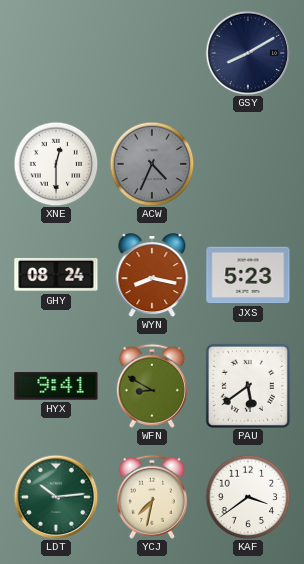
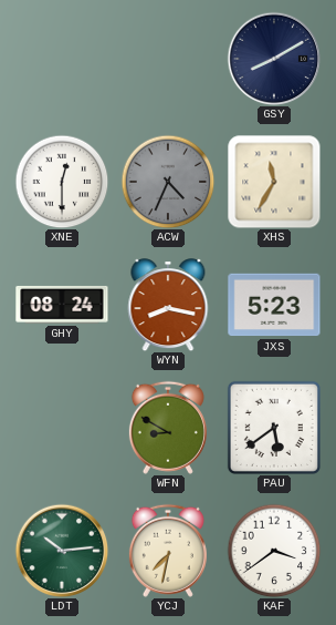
XHS: none -> 11:35
HYX: 9:41 -> none
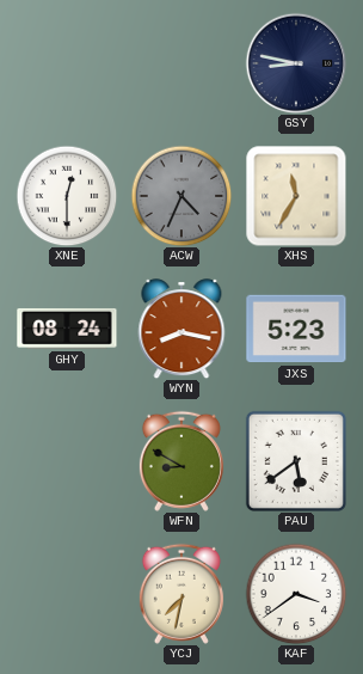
GSY: 8:10 -> 8:47
LDT: 10:14 -> none
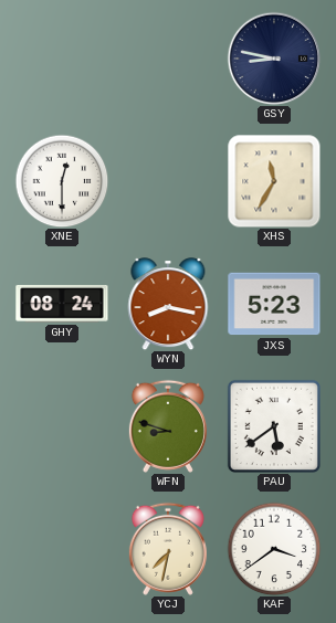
ACW: 4:34 -> none
WFN: 8:50 -> 8:48
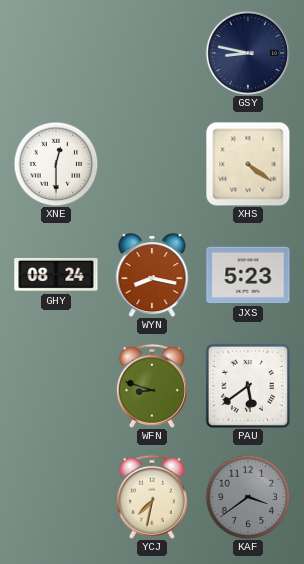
XHS: 11:35 -> 4:21
KAF dial: white -> grey
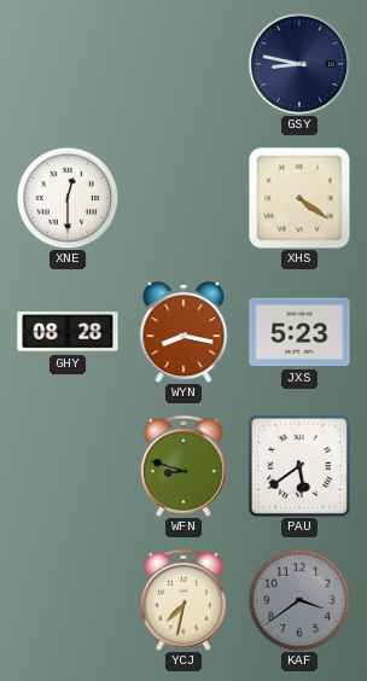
GHY: 08:24 -> 08:28
